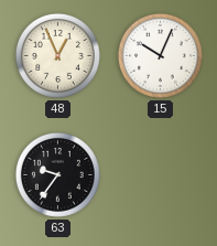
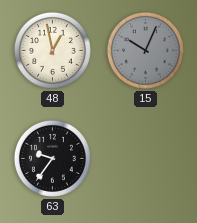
48: 12:56 -> 12:58
15 dial: white -> grey
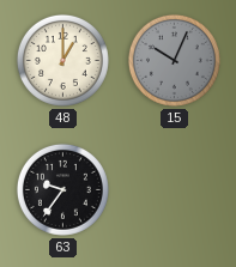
48: 12:58 -> 1:00
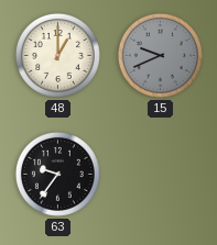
15: 10:04 -> 9:41
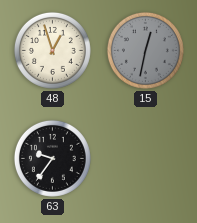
48: 1:00 -> 12:57
15: 9:41 -> 12:32
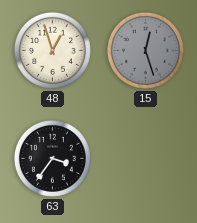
15: 12:32 -> 12:27
63: 9:36 -> 3:36
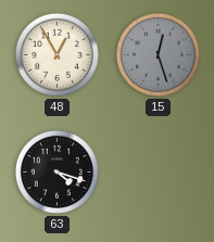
48: 12:57 -> 12:55
63: 3:36 -> 4:18
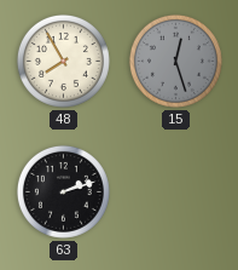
48: 12:55 -> 7:55
63: 4:18 -> 2:12
